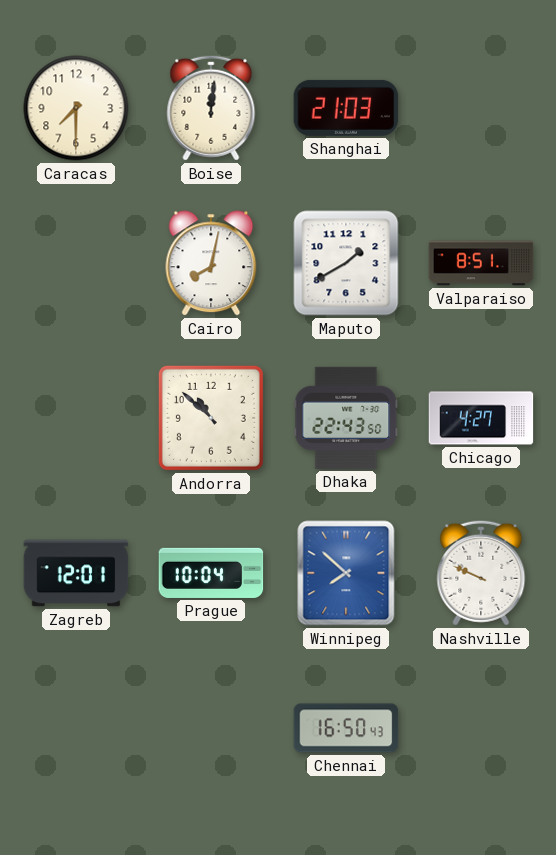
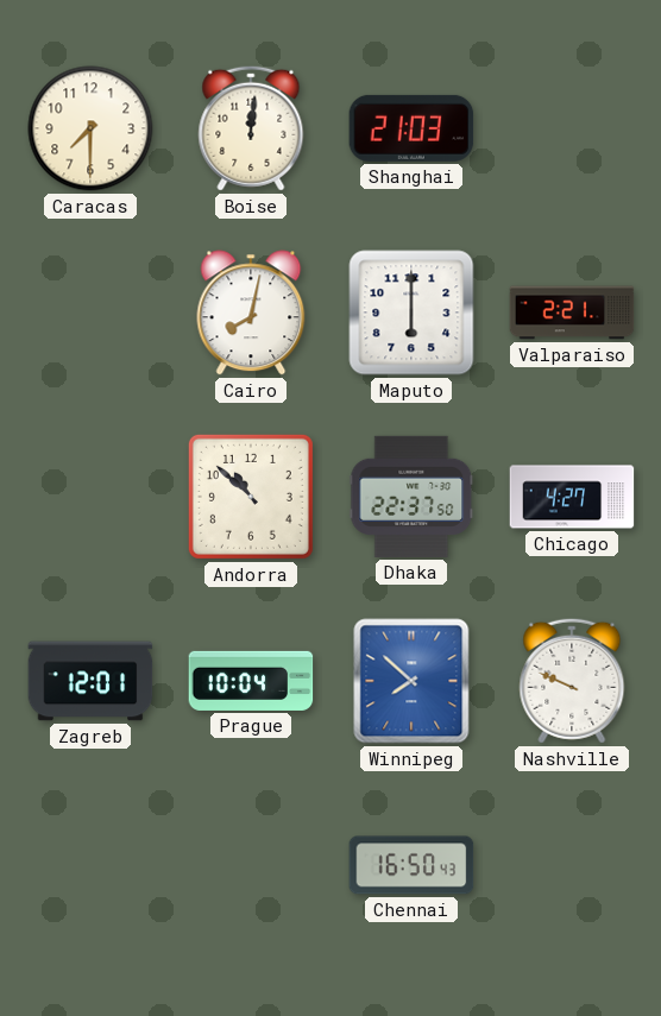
Maputo: 1:40 -> 6:00
Valparaiso: 8:51 -> 2:21
Dhaka: 22:43 -> 22:37
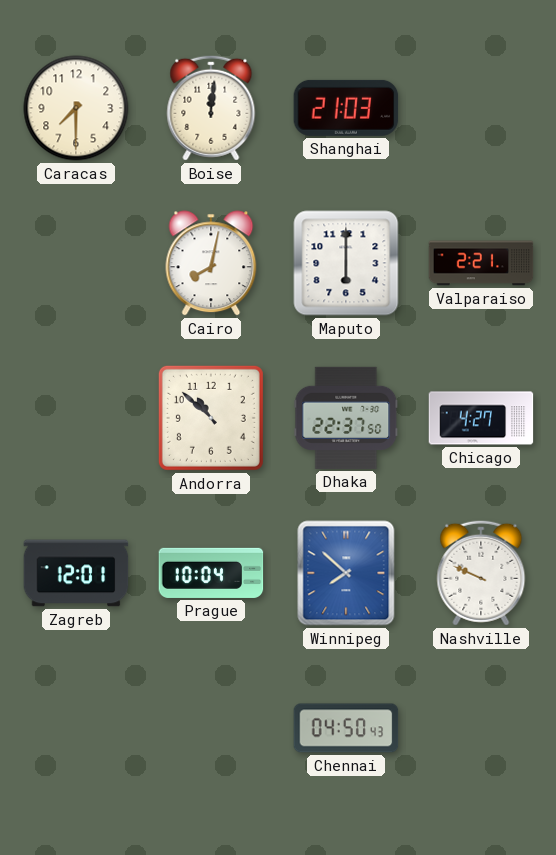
Chennai: 16:50 -> 04:50
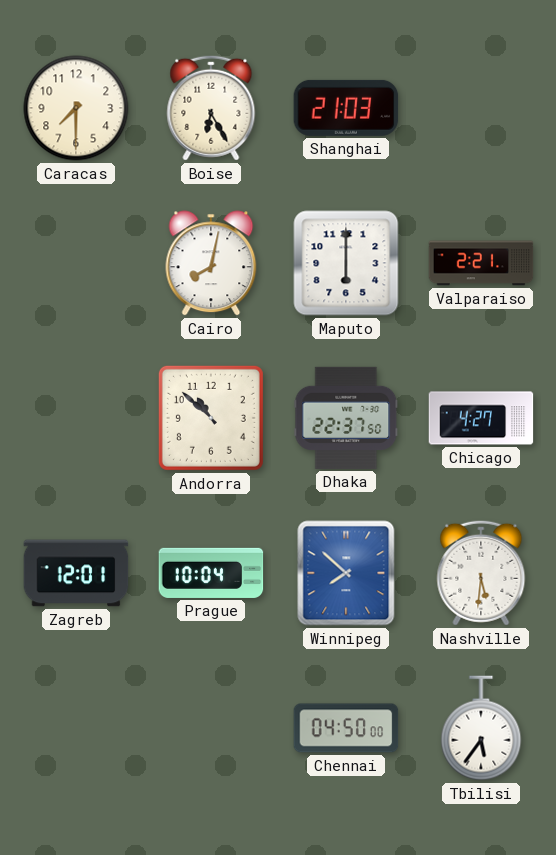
Boise: 12:01 -> 6:25
Nashville: 9:49 -> 5:31
Chennai: 04:50:43 -> 04:50:00
Tbilisi: none -> 5:36
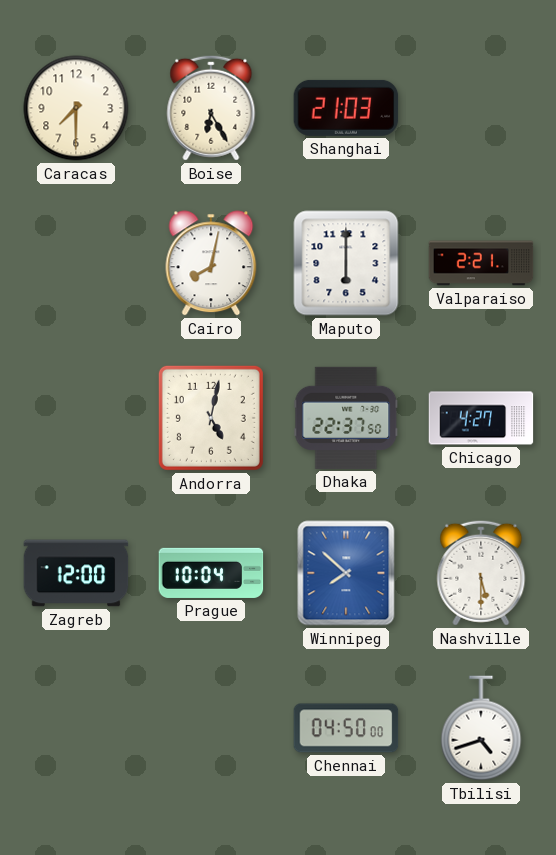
Andorra: 10:52 -> 5:02
Zagreb: 12:01 -> 12:00
Nashville: 5:31 -> 5:30
Tbilisi: 5:36 -> 4:42
